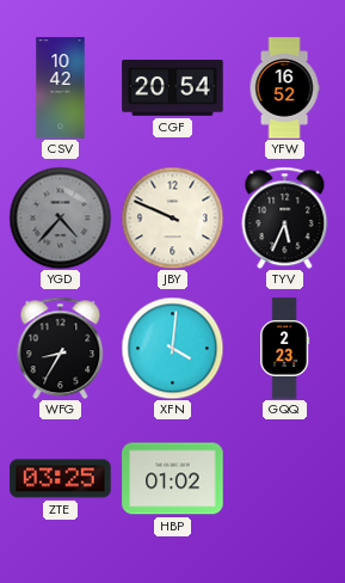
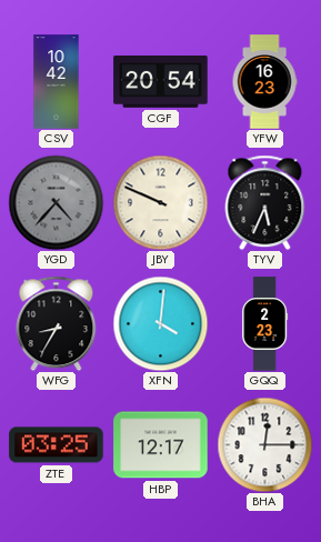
YFW: 16:52 -> 16:23
HBP: 01:02 -> 12:17
BHA: none -> 12:15
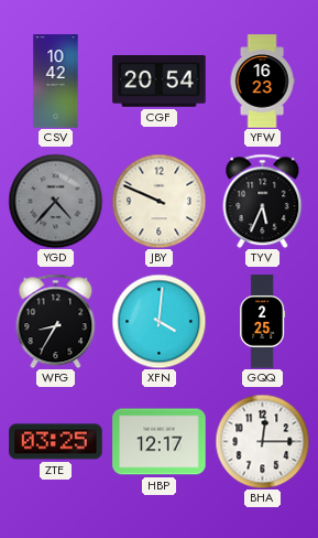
GQQ: 2:23 -> 2:25
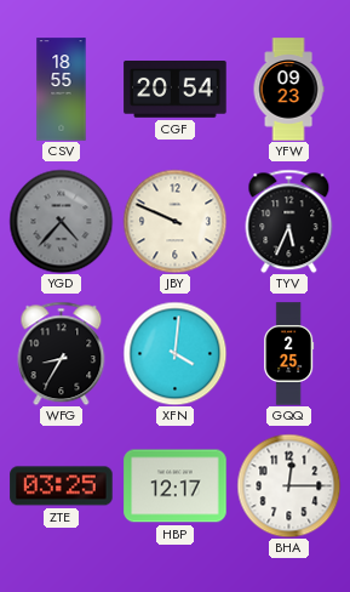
CSV: 10:42 -> 18:55
YFW: 16:23 -> 09:23
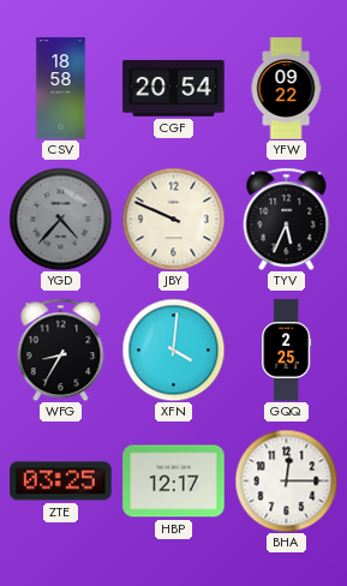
CSV: 18:55 -> 18:58
YFW: 09:23 -> 09:22
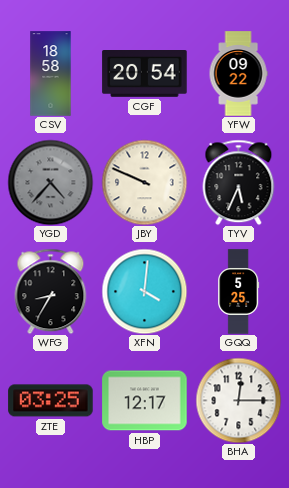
GQQ: 2:25 -> 5:25
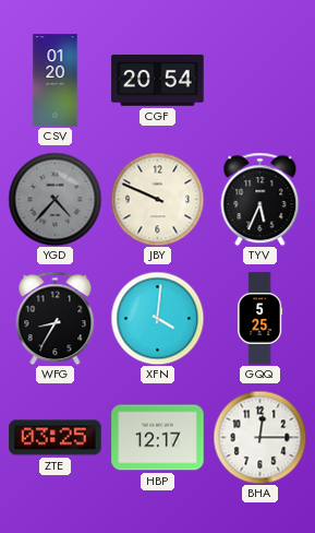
CSV: 18:58 -> 01:20
YFW: 09:22 -> none
